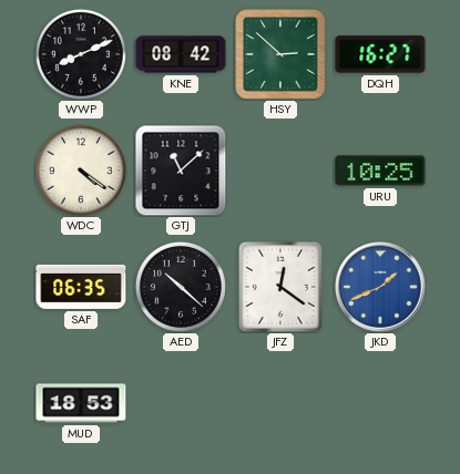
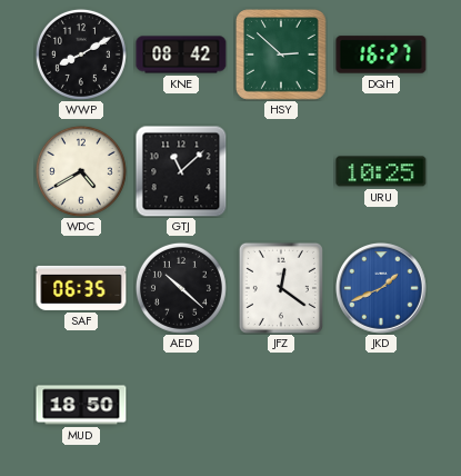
WWP: 8:11 -> 8:10
WDC: 4:21 -> 4:40
MUD: 18:53 -> 18:50
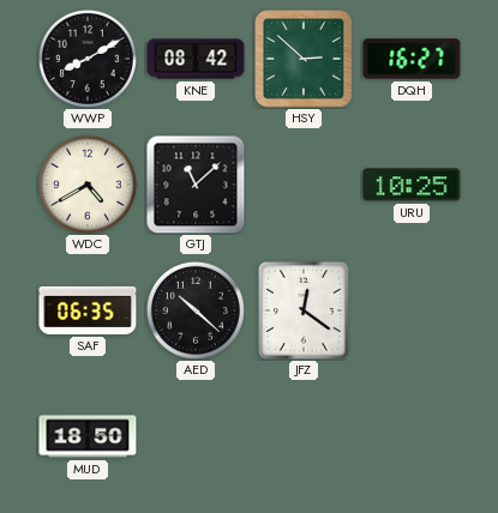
JKD: 1:41 -> none
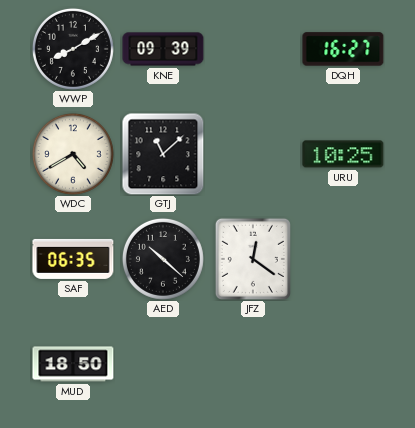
KNE: 08:42 -> 09:39
HSY: 2:52 -> none
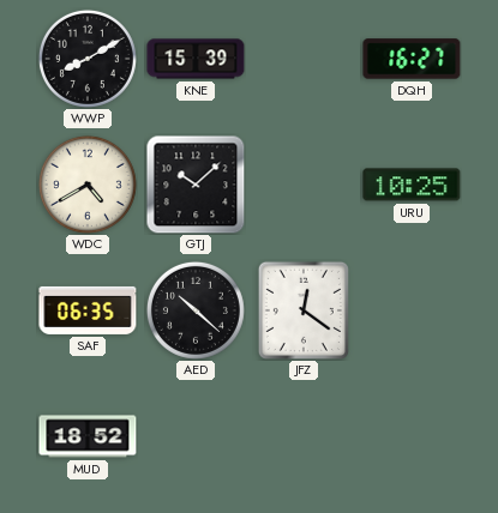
KNE: 09:39 -> 15:39
GTJ: 11:08 -> 10:08
MUD: 18:50 -> 18:52
